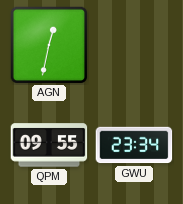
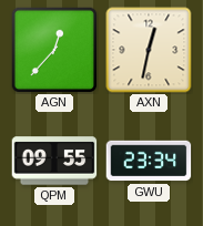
AGN: 12:32 -> 12:37
AXN: none -> 12:32
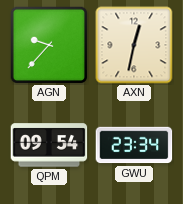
AGN: 12:37 -> 9:37
QPM: 09:55 -> 09:54
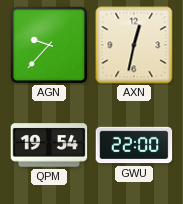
QPM: 09:54 -> 19:54
GWU: 23:34 -> 22:00
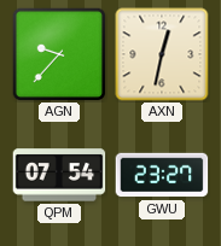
QPM: 19:54 -> 07:54
GWU: 22:00 -> 23:27
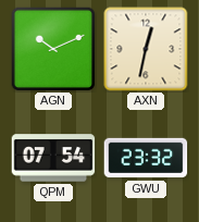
AGN: 9:37 -> 10:11
GWU: 23:27 -> 23:32
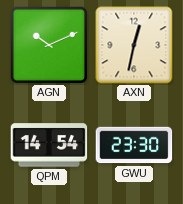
QPM: 07:54 -> 14:54
GWU: 23:32 -> 23:30
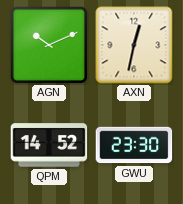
QPM: 14:54 -> 14:52
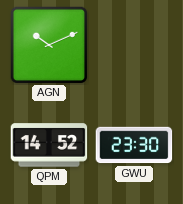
AXN: 12:32 -> none
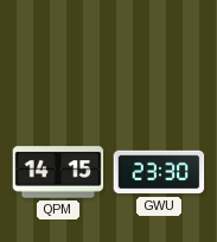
AGN: 10:11 -> none
QPM: 14:52 -> 14:15
